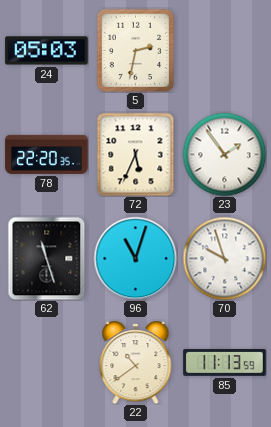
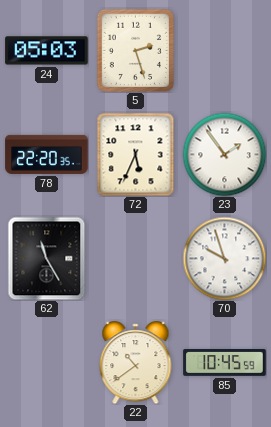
5: 2:32 -> 2:27
62: 11:27 -> 11:25
96: 11:03 -> none
85: 11:13 -> 10:45
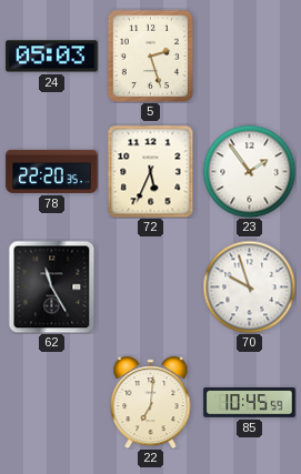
22: 10:39 -> 7:01
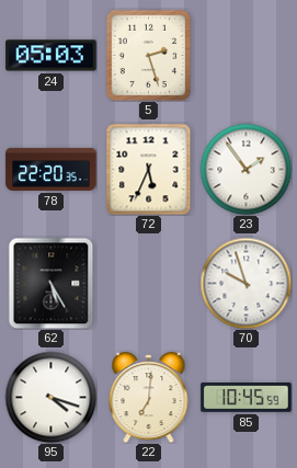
62: 11:25 -> 5:25
95: none -> 4:18
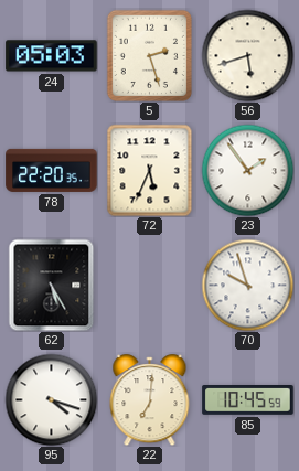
56: none -> 5:42
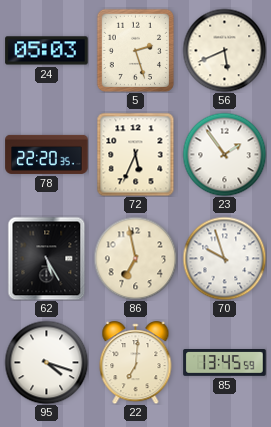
56: 5:42 -> 5:41
86: none -> 6:58
85: 10:45 -> 13:45
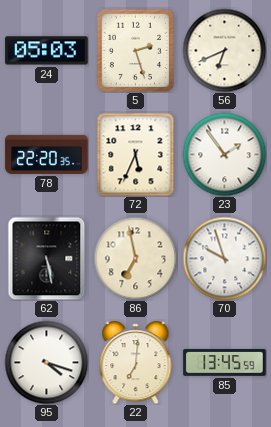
56: 5:41 -> 6:41
62: 5:25 -> 5:28
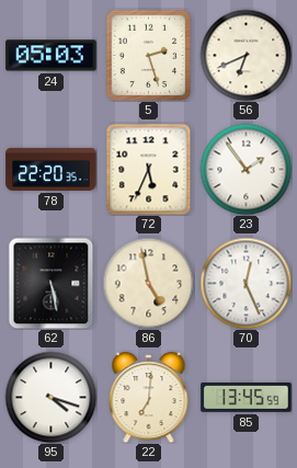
86: 6:58 -> 4:58
70: 9:57 -> 12:26
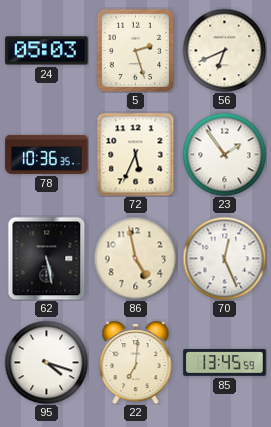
78: 22:20 -> 10:36
